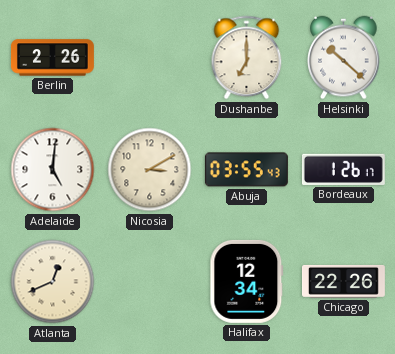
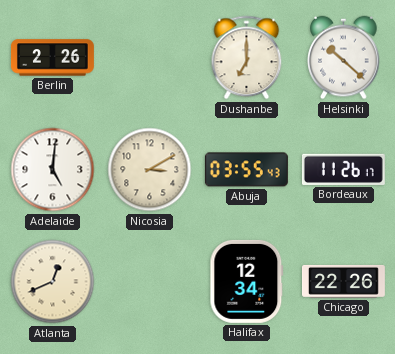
Bordeaux: 1:26 -> 11:26
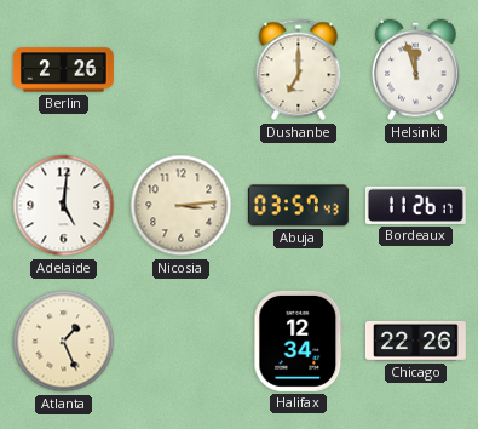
Helsinki: 10:22 -> 11:57
Nicosia: 3:10 -> 3:14
Abuja: 03:55 -> 03:57
Atlanta: 12:41 -> 1:26
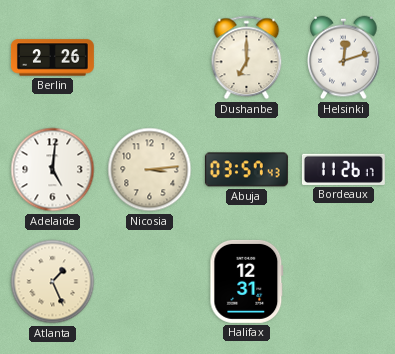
Helsinki: 11:57 -> 12:12
Halifax: 12:34 -> 12:31
Chicago: 22:26 -> none
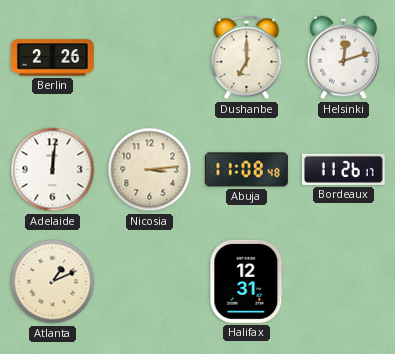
Adelaide: 5:01 -> 12:01
Abuja: 03:57 -> 11:08
Atlanta: 1:26 -> 1:11
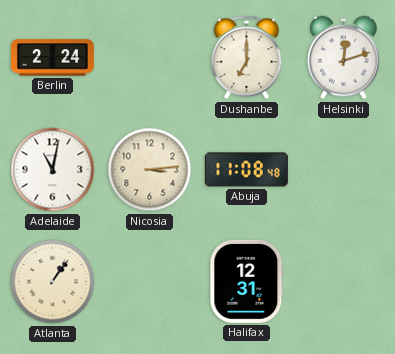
Berlin: 2:26 -> 2:24
Adelaide: 12:01 -> 11:02
Bordeaux: 11:26 -> none
Atlanta: 1:11 -> 1:06
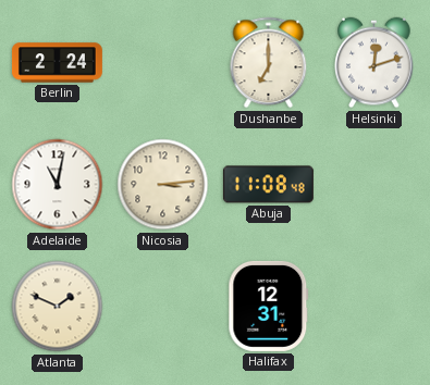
Atlanta: 1:06 -> 1:49
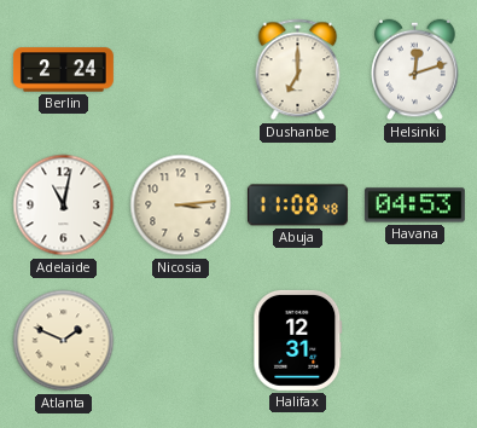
Havana: none -> 04:53
